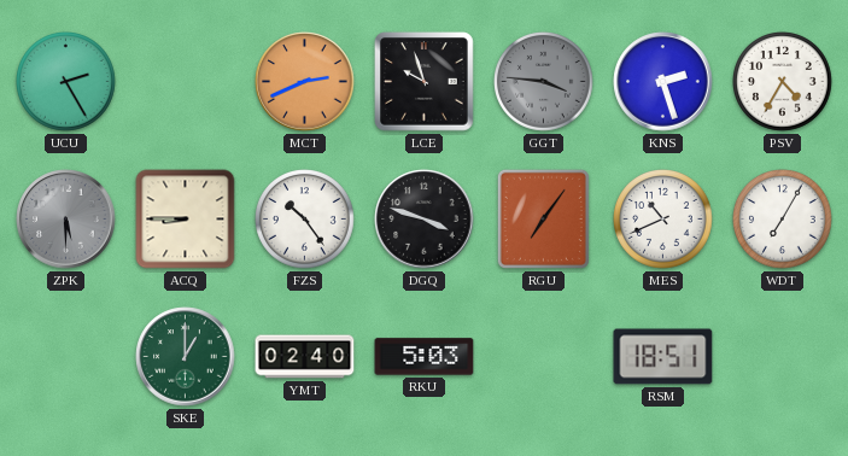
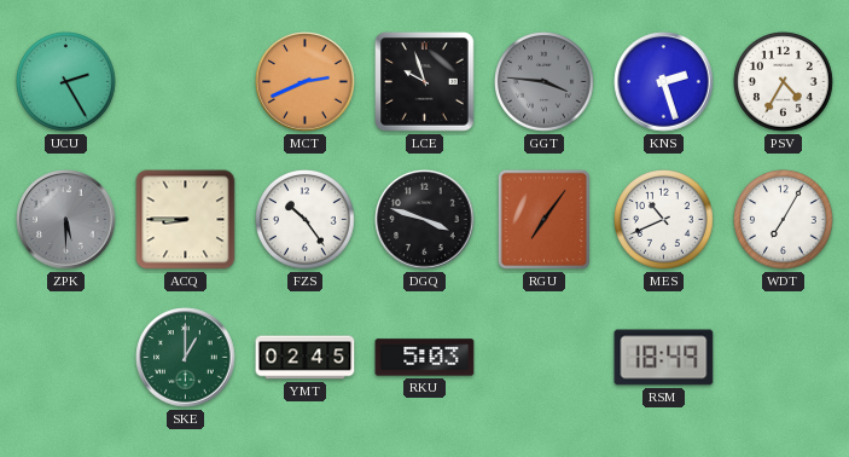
YMT: 02:40 -> 02:45
RSM: 18:51 -> 18:49
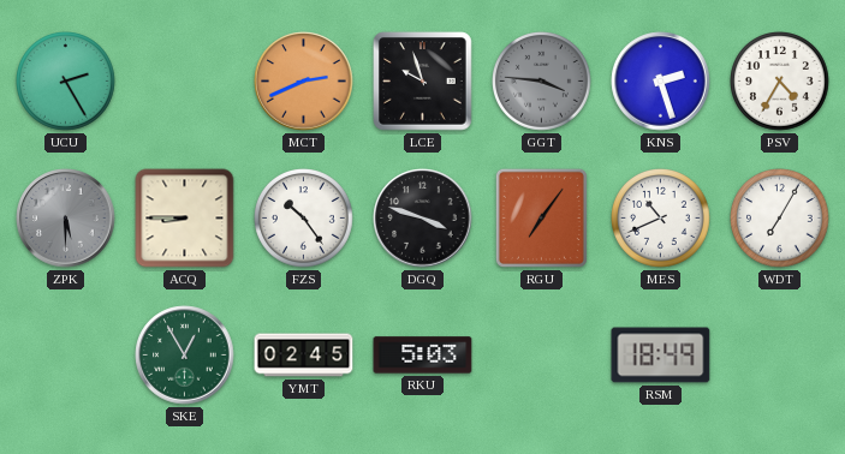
SKE: 1:00 -> 12:55
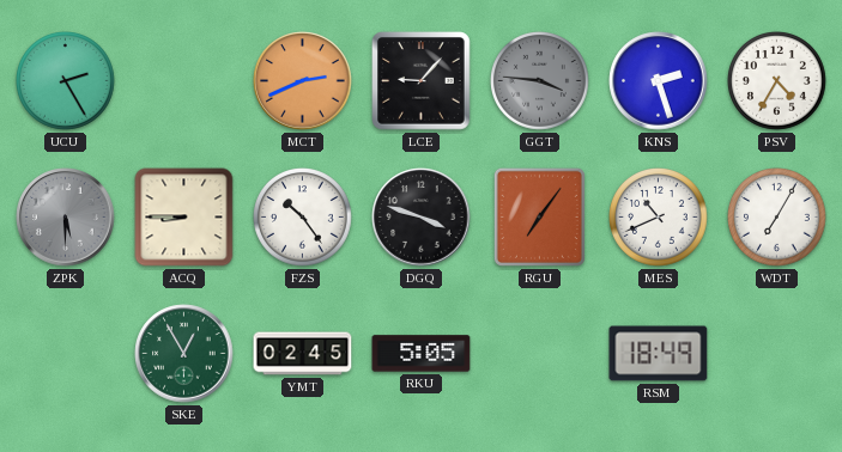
LCE: 9:57 -> 9:07
RKU: 5:03 -> 5:05
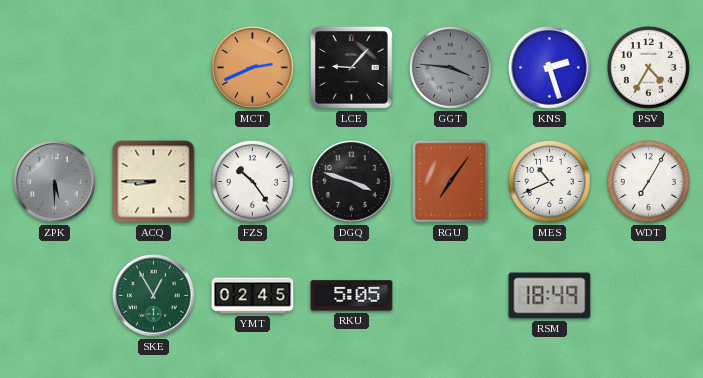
UCU: 2:25 -> none
